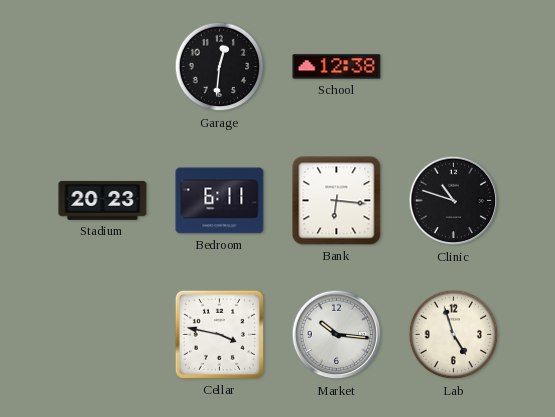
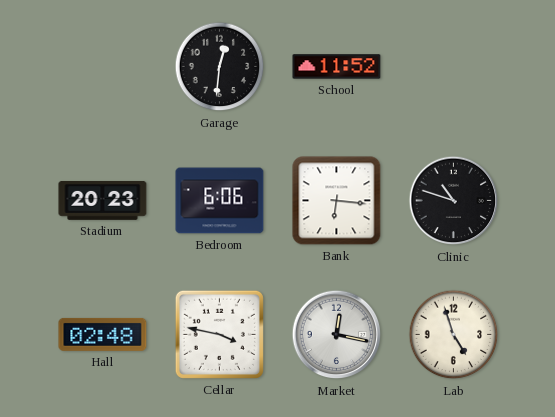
School: 12:38 -> 11:52
Bedroom: 6:11 -> 6:06
Hall: none -> 02:48
Market: 10:16 -> 12:17
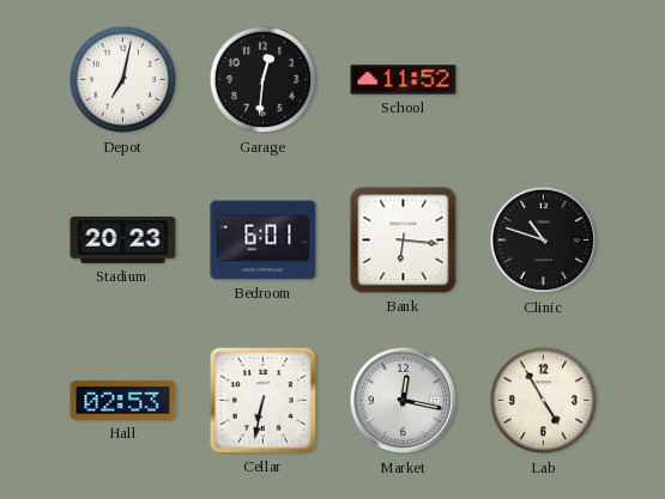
Depot: none -> 7:02
Bedroom: 6:06 -> 6:01
Hall: 02:48 -> 02:53
Cellar: 3:47 -> 6:32
Lab: 4:57 -> 4:55
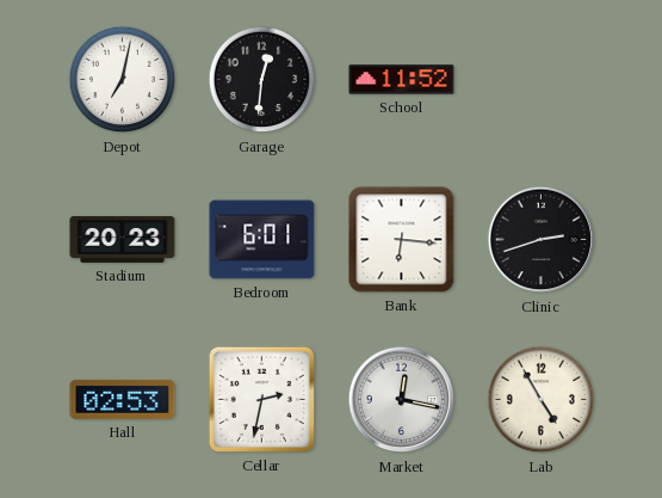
Clinic: 10:48 -> 2:42
Cellar: 6:32 -> 2:32
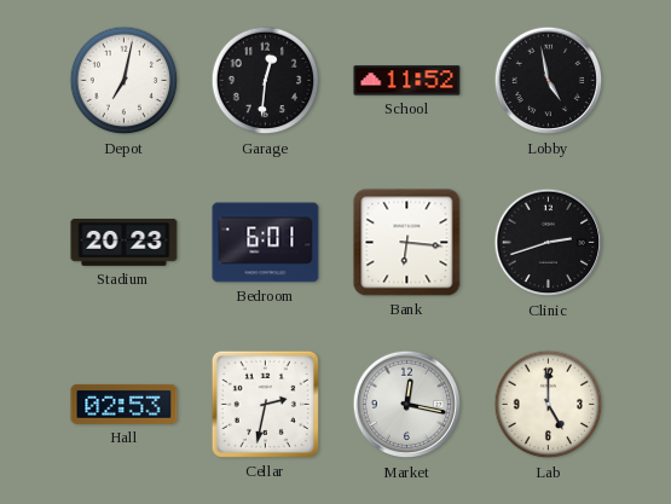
Lobby: none -> 4:58
Lab: 4:55 -> 5:00
